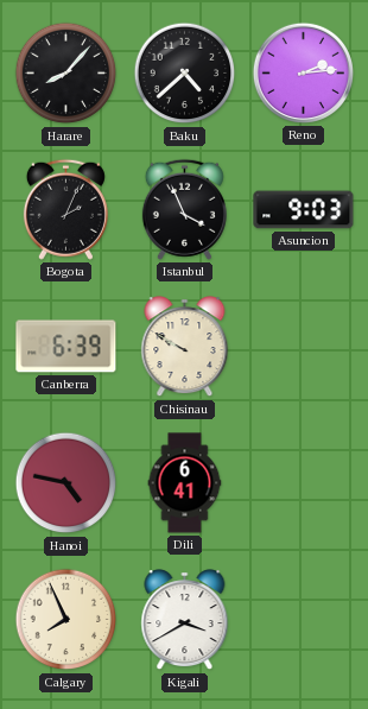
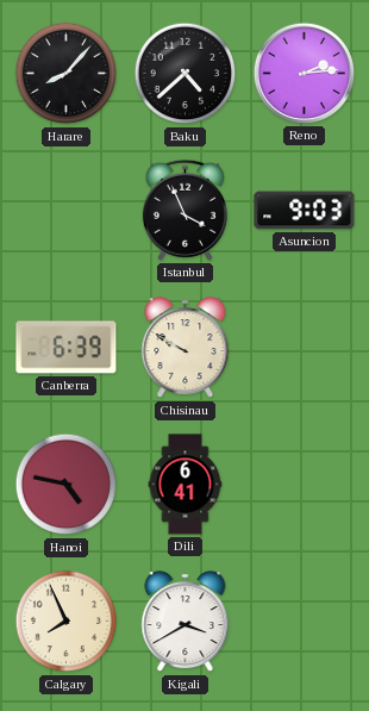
Bogota: 2:04 -> none
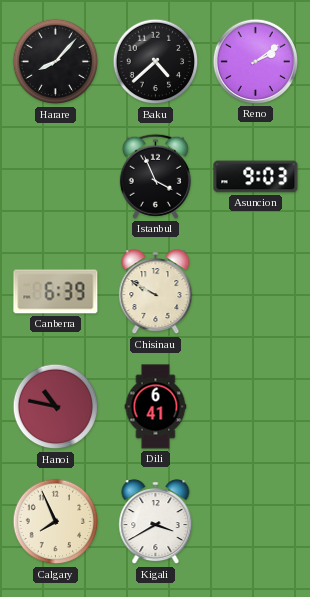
Reno: 2:14 -> 2:09
Hanoi: 4:47 -> 10:47
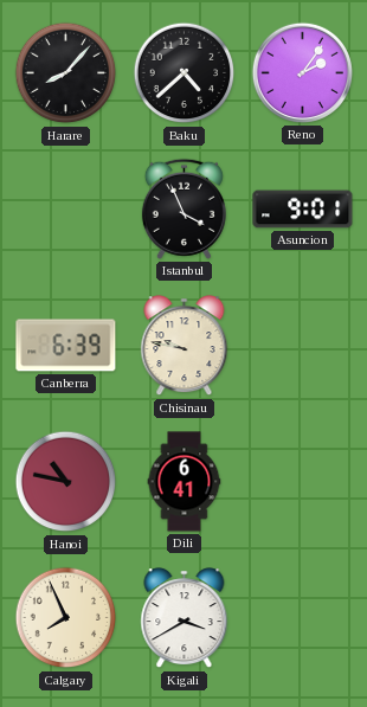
Reno: 2:09 -> 2:06
Asuncion: 9:03 -> 9:01
Chisinau: 9:50 -> 9:47
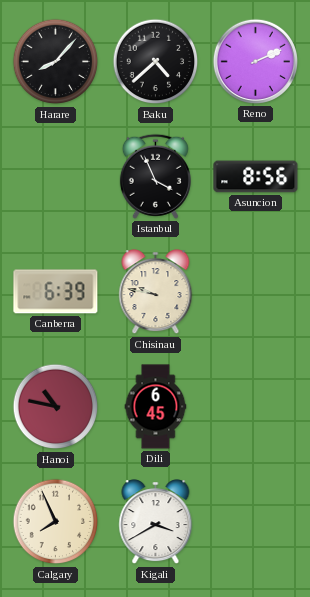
Reno: 2:06 -> 2:11
Asuncion: 9:01 -> 8:56
Dili: 6:41 -> 6:45
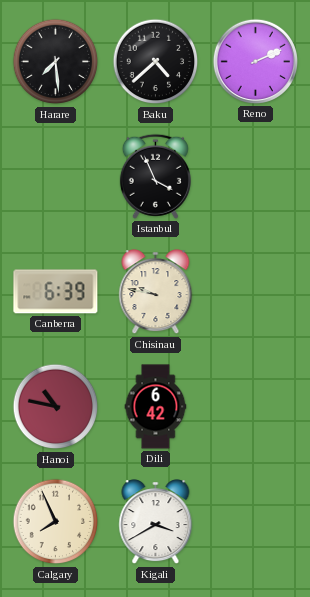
Harare: 8:07 -> 7:29
Asuncion: 8:56 -> none
Dili: 6:45 -> 6:42
